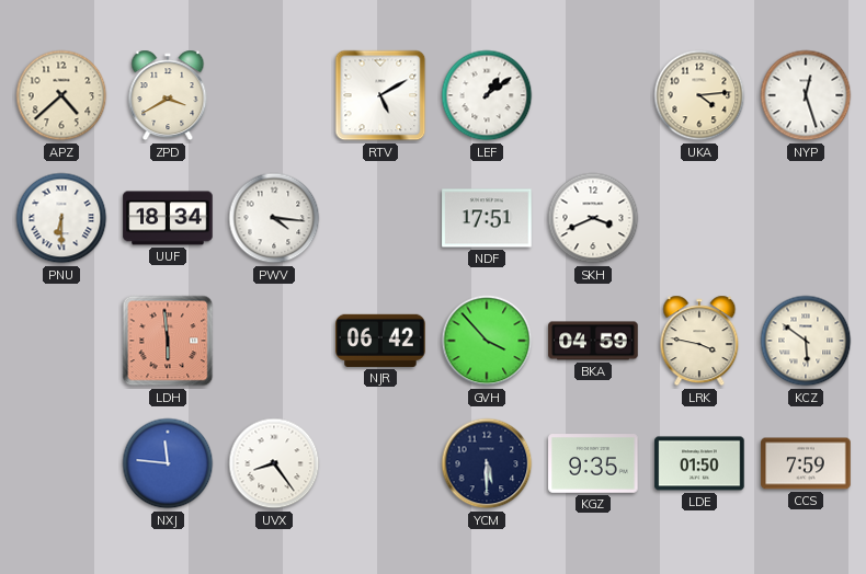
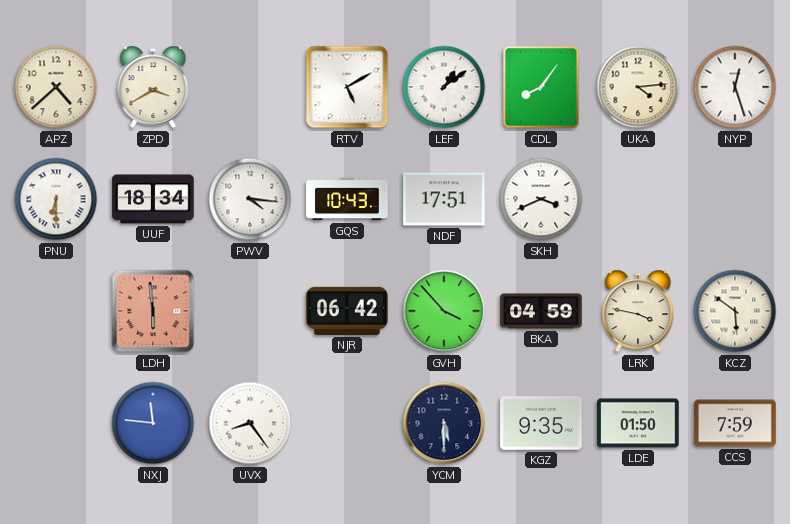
CDL: none -> 8:06
GQS: none -> 10:43
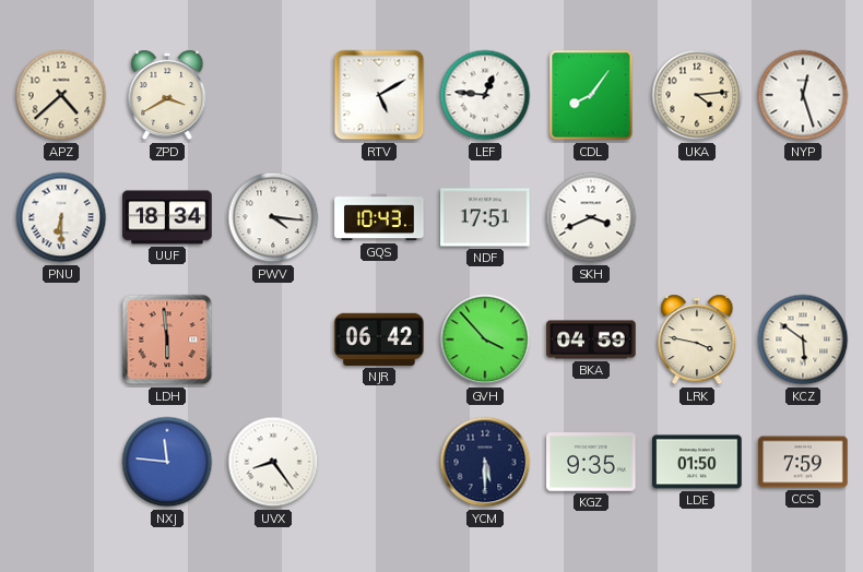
LEF: 1:09 -> 12:46
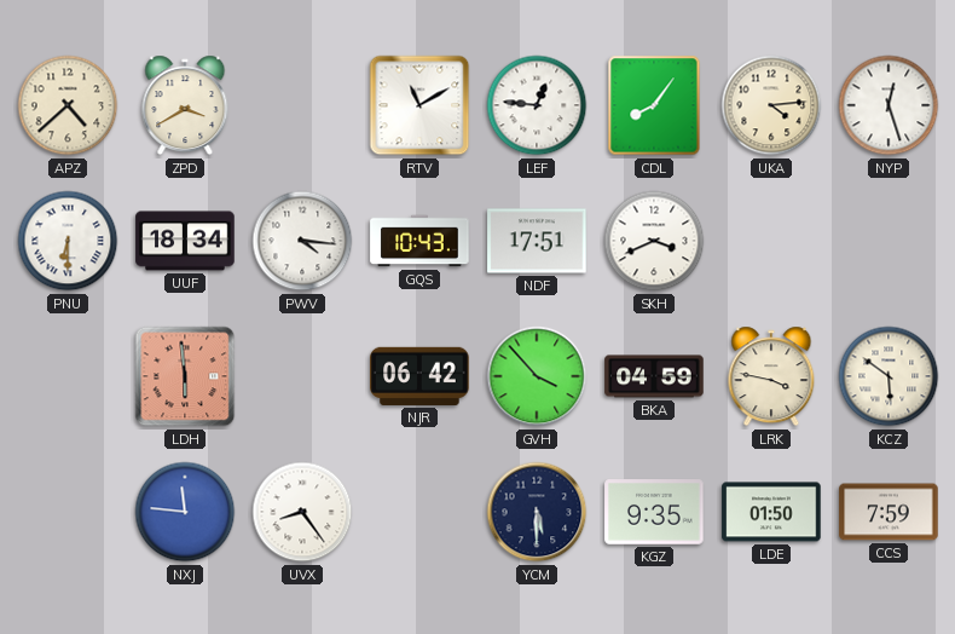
RTV: 5:10 -> 11:10
